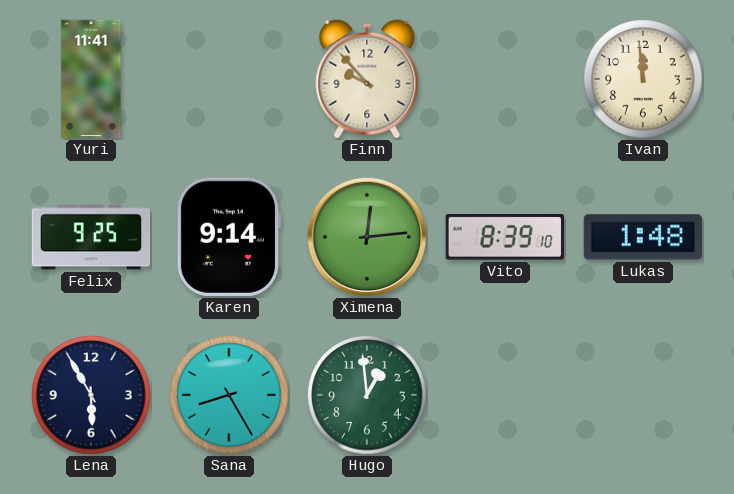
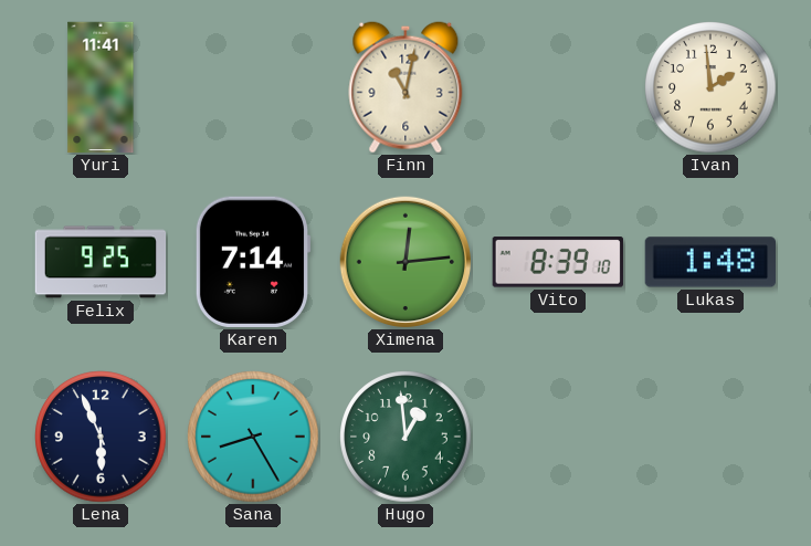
Finn: 9:53 -> 11:02
Ivan: 11:59 -> 1:59
Karen: 9:14 -> 7:14
Lena: 5:55 -> 5:56
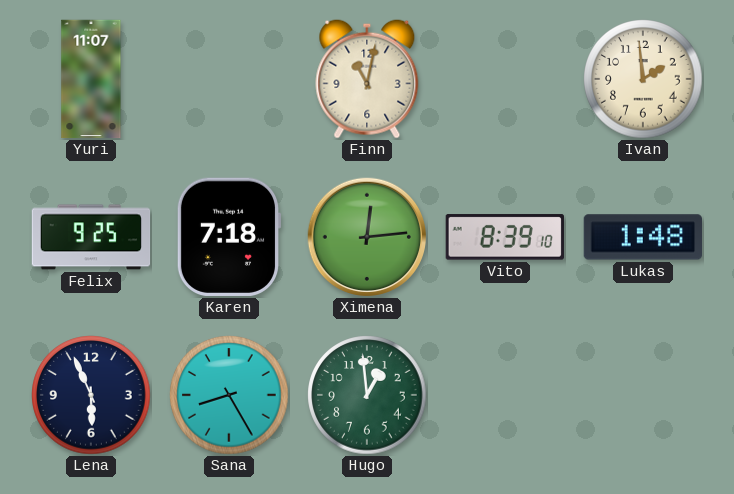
Yuri: 11:41 -> 11:07
Karen: 7:14 -> 7:18
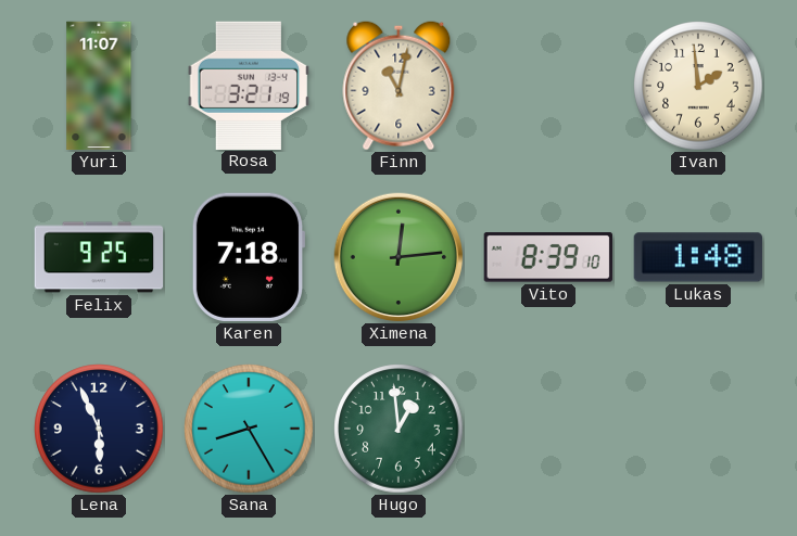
Rosa: none -> 3:21
